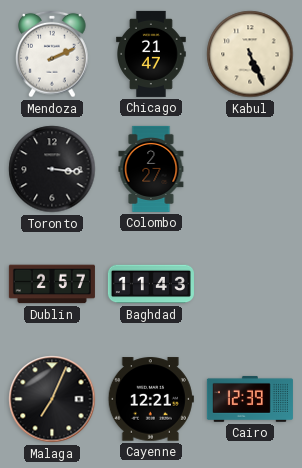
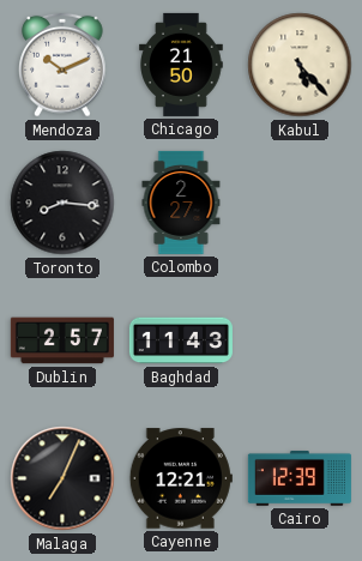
Mendoza: 2:11 -> 10:11
Chicago: 21:47 -> 21:50
Kabul: 5:26 -> 5:23
Toronto: 3:16 -> 8:16
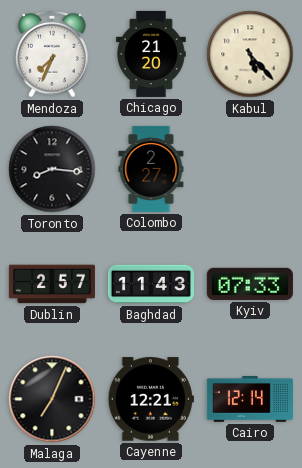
Mendoza: 10:11 -> 7:34
Chicago: 21:50 -> 21:20
Kyiv: none -> 07:33
Cairo: 12:39 -> 12:14
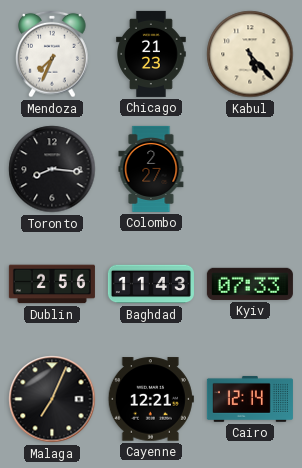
Chicago: 21:20 -> 21:23
Dublin: 2:57 -> 2:56
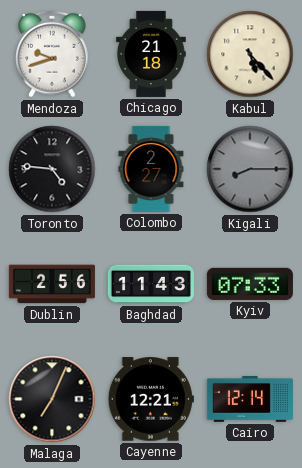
Mendoza: 7:34 -> 9:42
Chicago: 21:23 -> 21:18
Toronto: 8:16 -> 4:46
Kigali: none -> 8:15
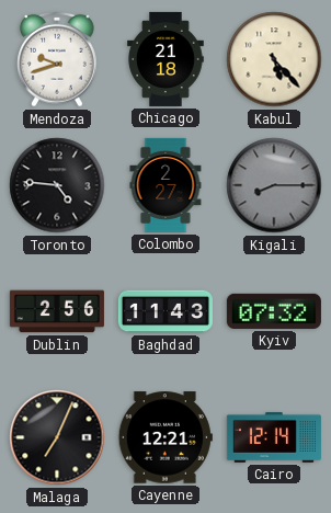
Kyiv: 07:33 -> 07:32
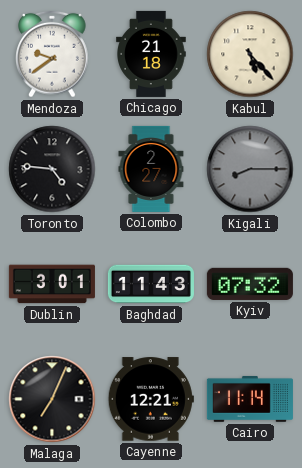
Mendoza: 9:42 -> 9:39
Dublin: 2:56 -> 3:01
Cairo: 12:14 -> 11:14
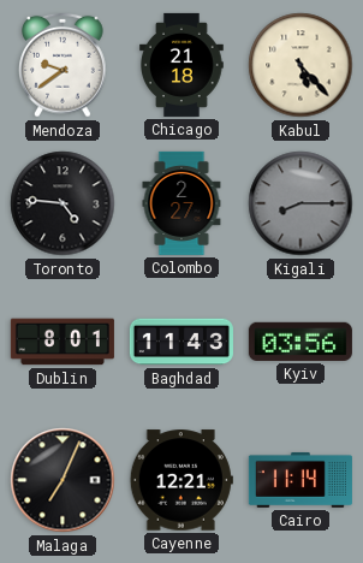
Dublin: 3:01 -> 8:01
Kyiv: 07:32 -> 03:56
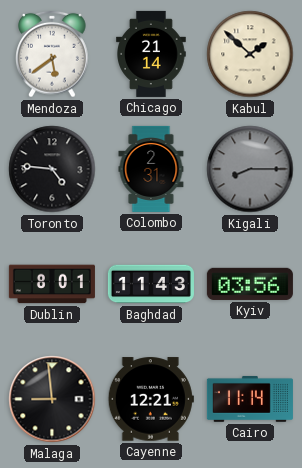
Mendoza: 9:39 -> 5:39
Chicago: 21:18 -> 21:14
Kabul: 5:23 -> 1:52
Colombo: 2:27 -> 2:31
Malaga: 7:04 -> 8:59
